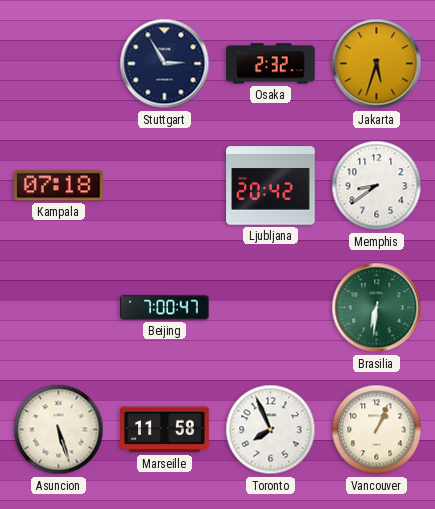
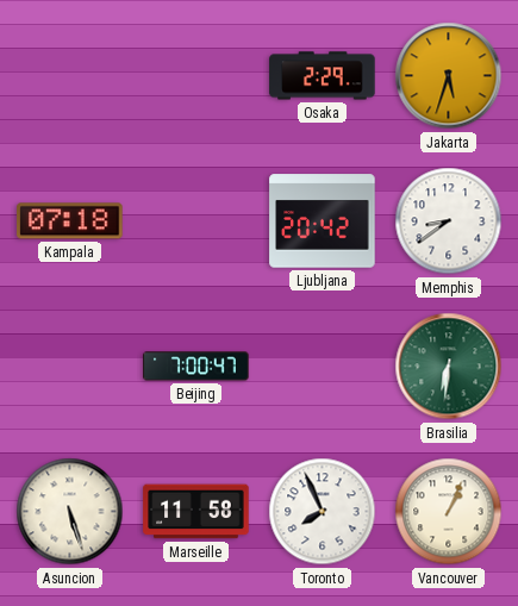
Stuttgart: 2:55 -> none
Osaka: 2:32 -> 2:29
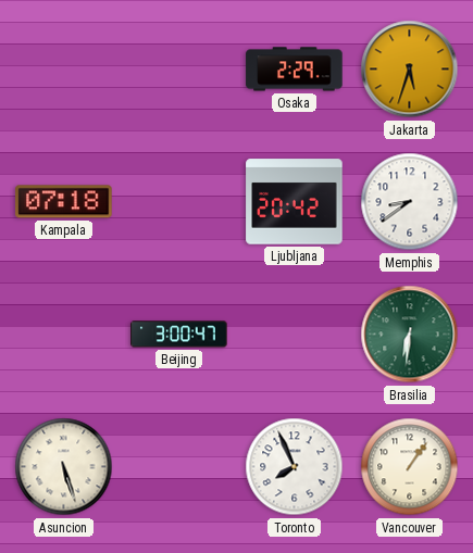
Beijing: 7:00 -> 3:00
Marseille: 11:58 -> none
Vancouver: 1:04 -> 1:06
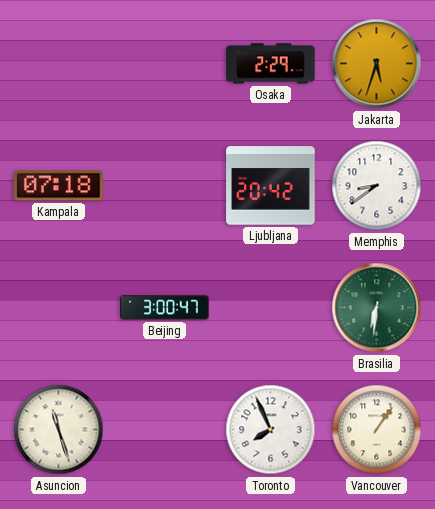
Asuncion: 5:27 -> 11:27
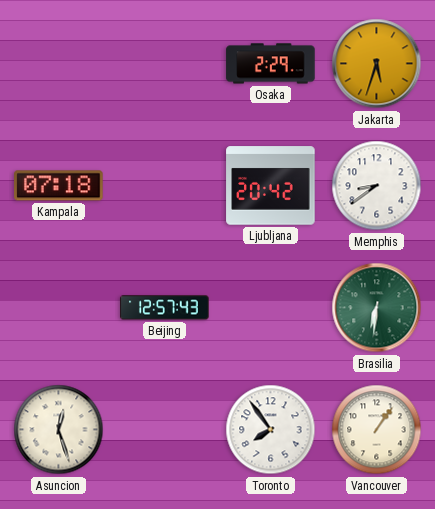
Beijing: 3:00 -> 12:57
Asuncion: 11:27 -> 12:27
Toronto: 7:56 -> 7:54
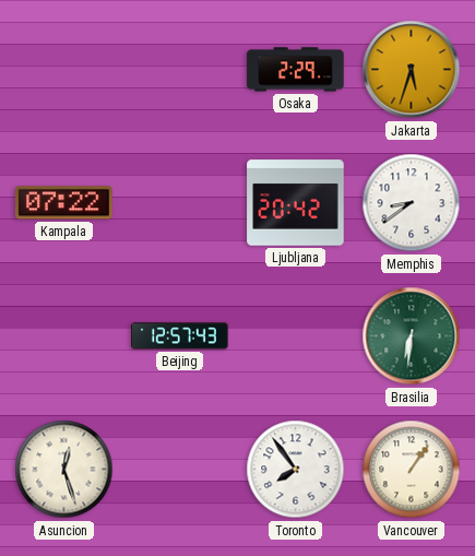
Kampala: 07:18 -> 07:22
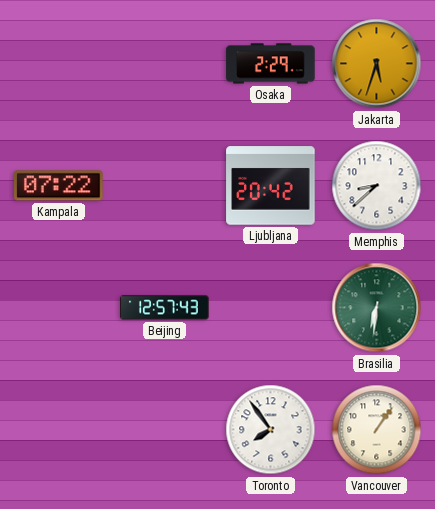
Memphis: 8:39 -> 8:38
Asuncion: 12:27 -> none
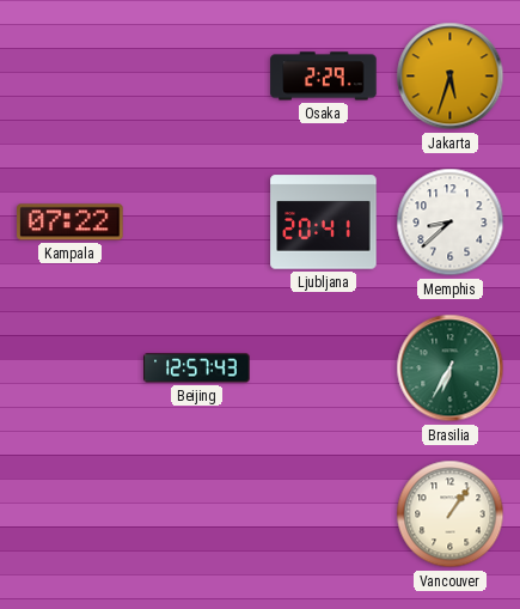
Ljubljana: 20:42 -> 20:41
Brasilia: 6:31 -> 6:35
Toronto: 7:54 -> none
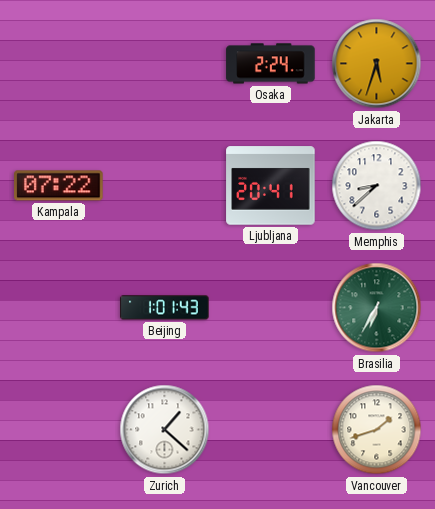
Osaka: 2:29 -> 2:24
Beijing: 12:57 -> 1:01
Zurich: none -> 1:22
Vancouver: 1:06 -> 1:42
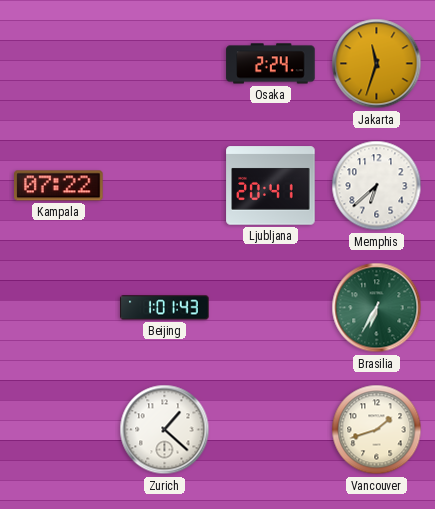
Jakarta: 5:33 -> 11:33
Memphis: 8:38 -> 6:38
